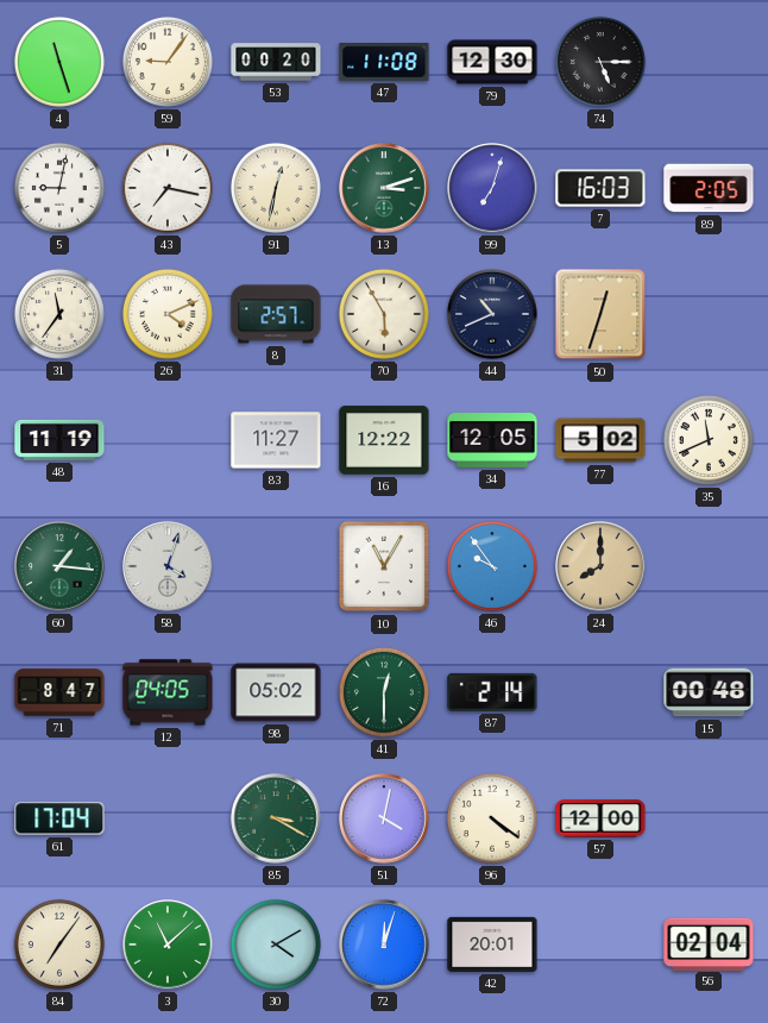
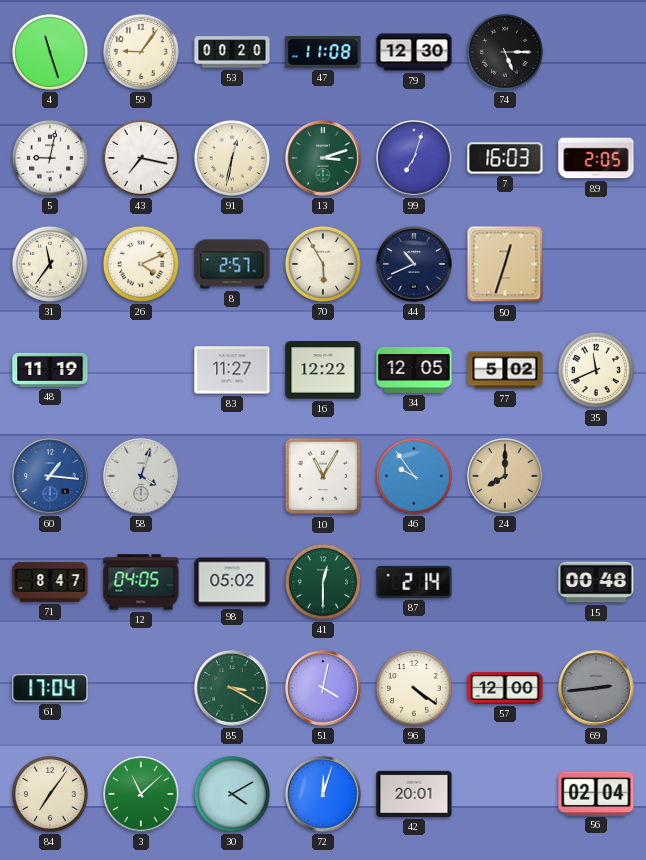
60 dial: green -> blue
69: none -> 2:44
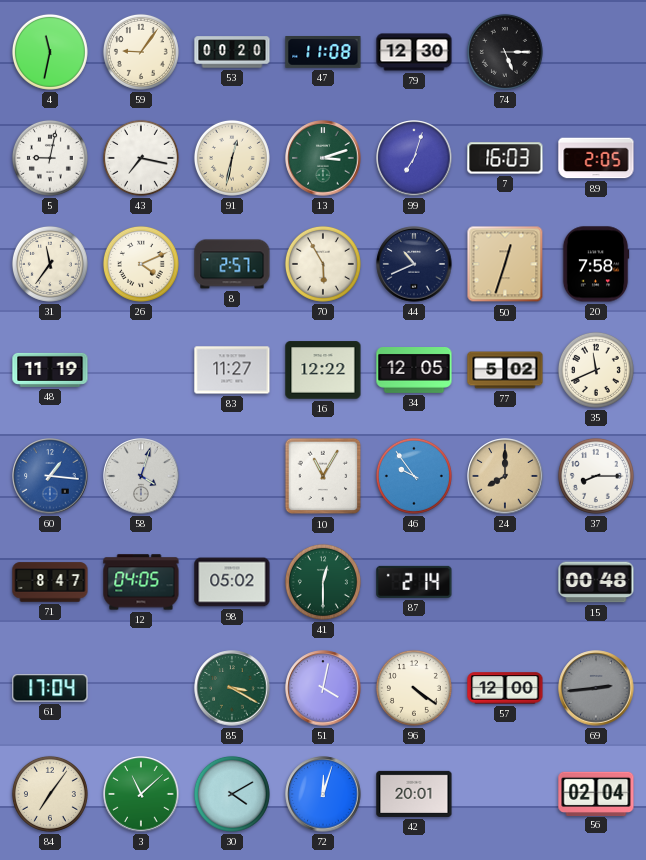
4: 11:27 -> 11:32
20: none -> 7:58
37: none -> 8:15
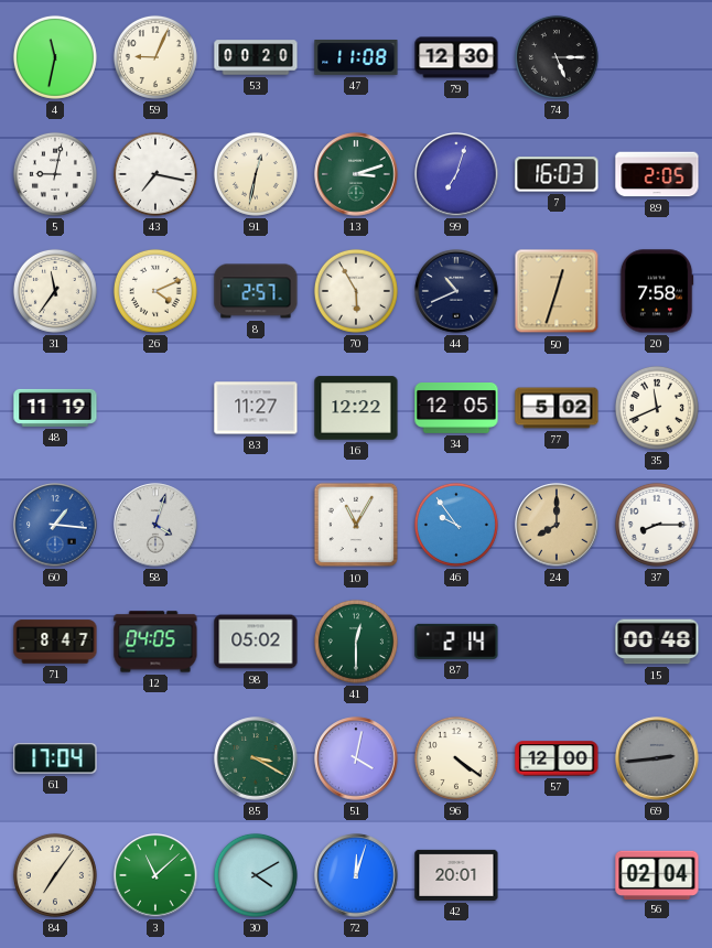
59: 9:06 -> 9:04
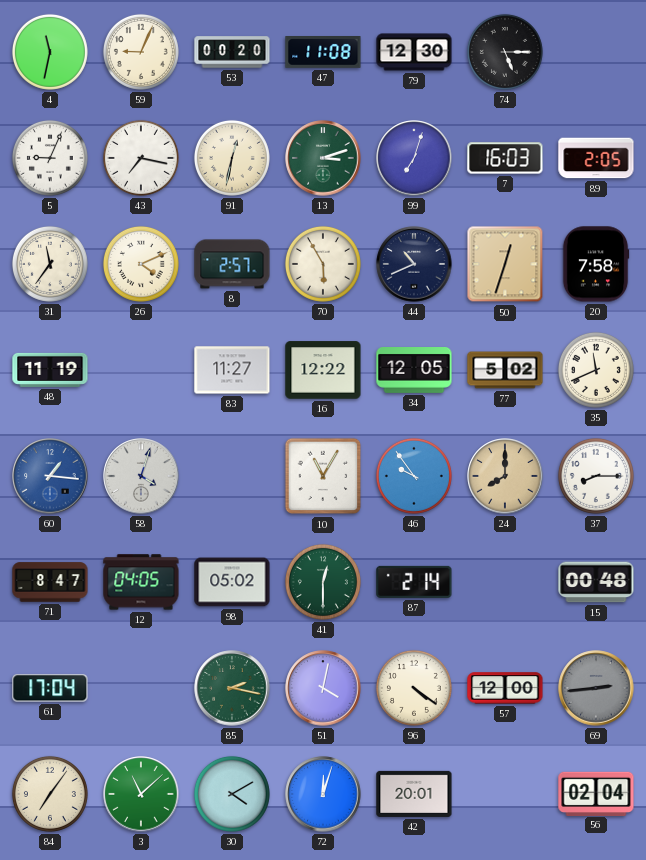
5: 9:02 -> 9:04
85: 3:20 -> 2:17
